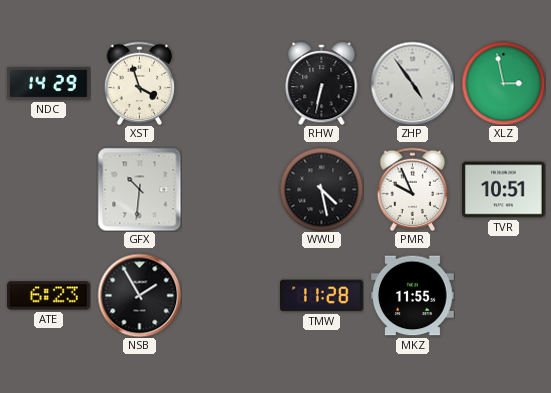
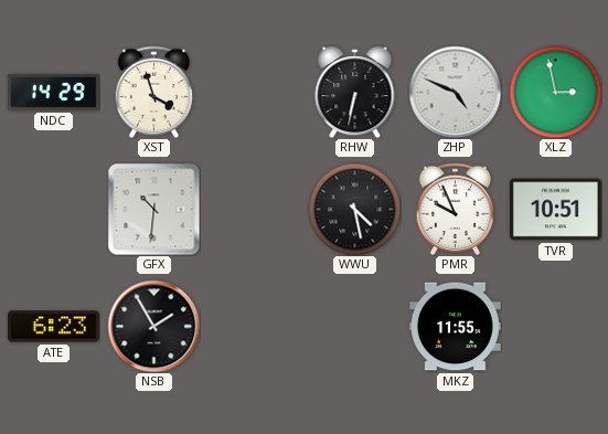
ZHP: 4:54 -> 4:49
TMW: 11:28 -> none
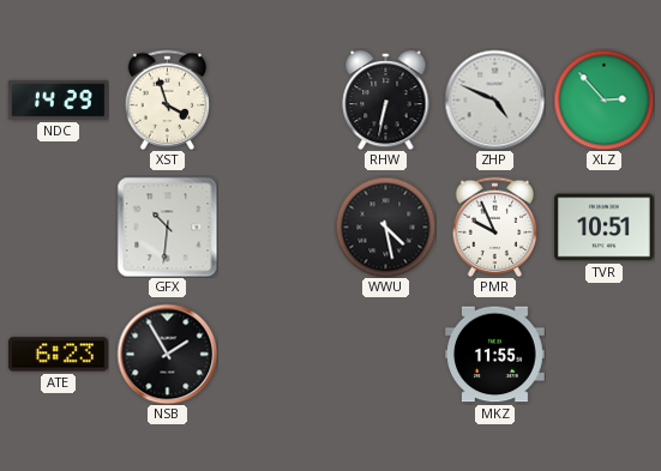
XLZ: 2:58 -> 2:53
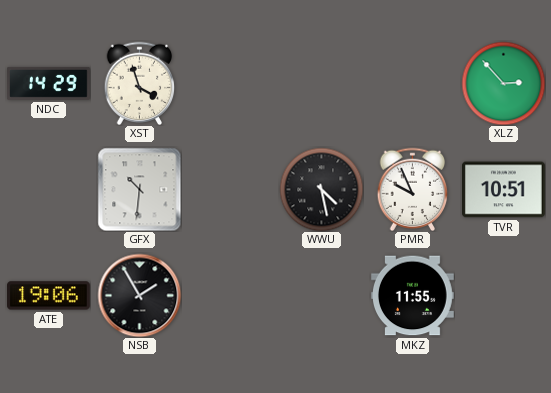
RHW: 6:32 -> none
ZHP: 4:49 -> none
ATE: 6:23 -> 19:06
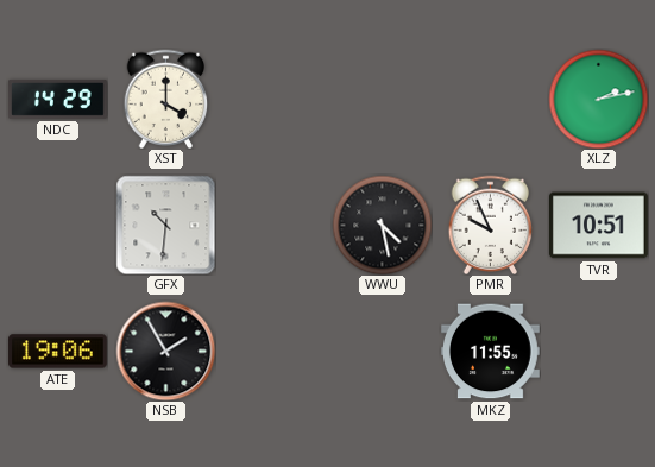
XST: 3:57 -> 4:00
XLZ: 2:53 -> 2:13
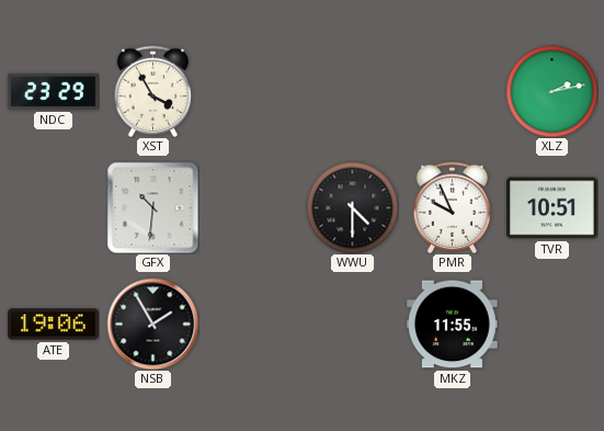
NDC: 14:29 -> 23:29
XST: 4:00 -> 3:55
WWU: 4:28 -> 4:30
